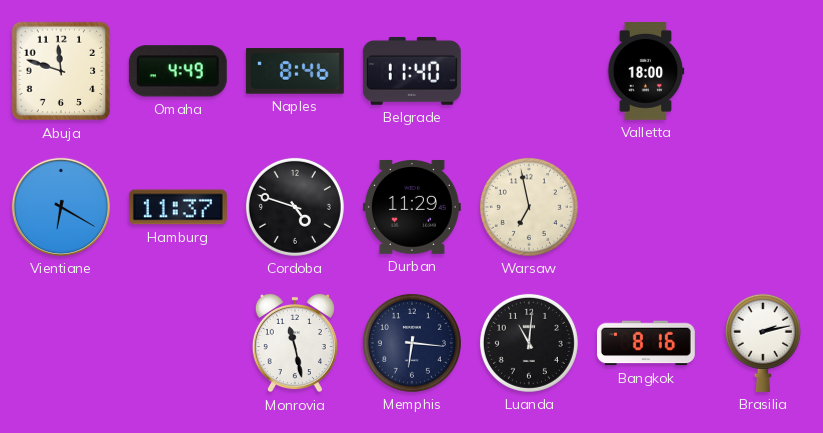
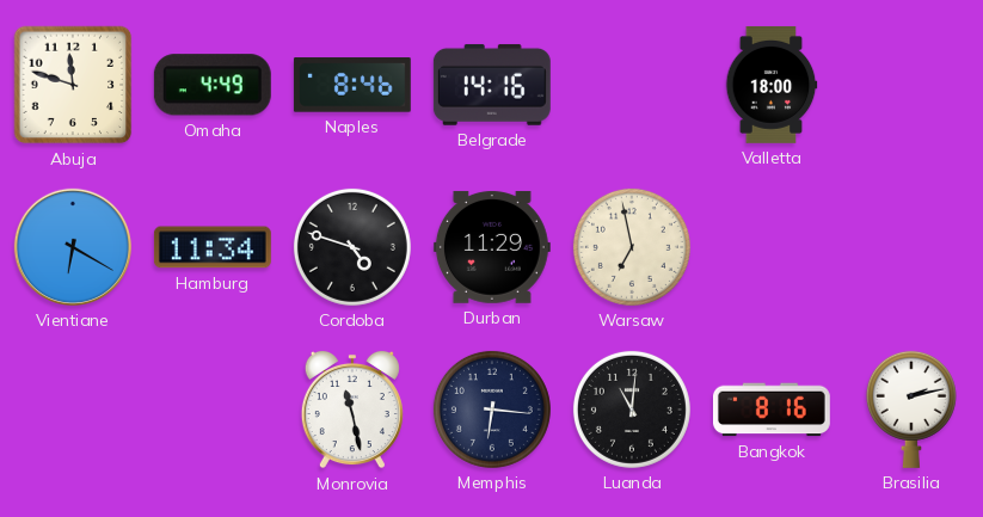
Belgrade: 11:40 -> 14:16
Hamburg: 11:37 -> 11:34
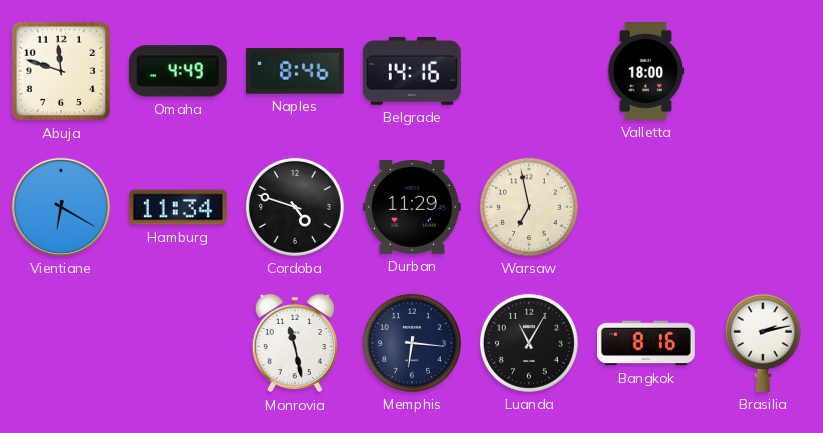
Luanda: 11:01 -> 11:05
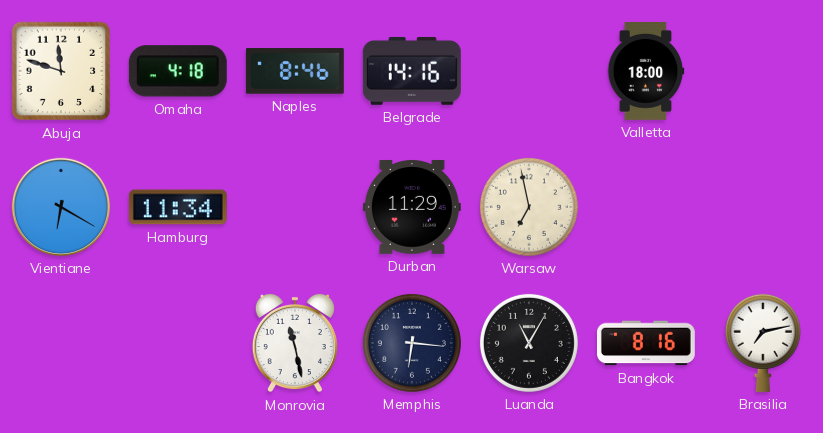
Omaha: 4:49 -> 4:18
Cordoba: 4:48 -> none
Brasilia: 2:13 -> 7:13
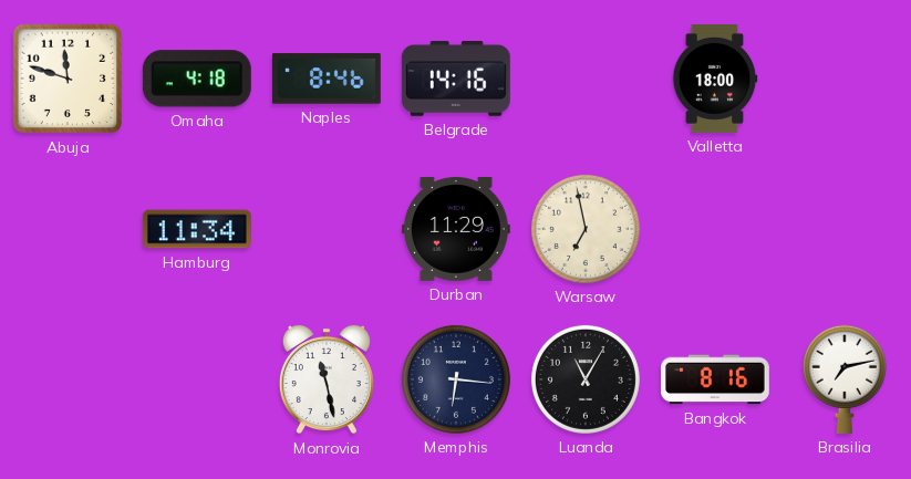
Vientiane: 6:20 -> none
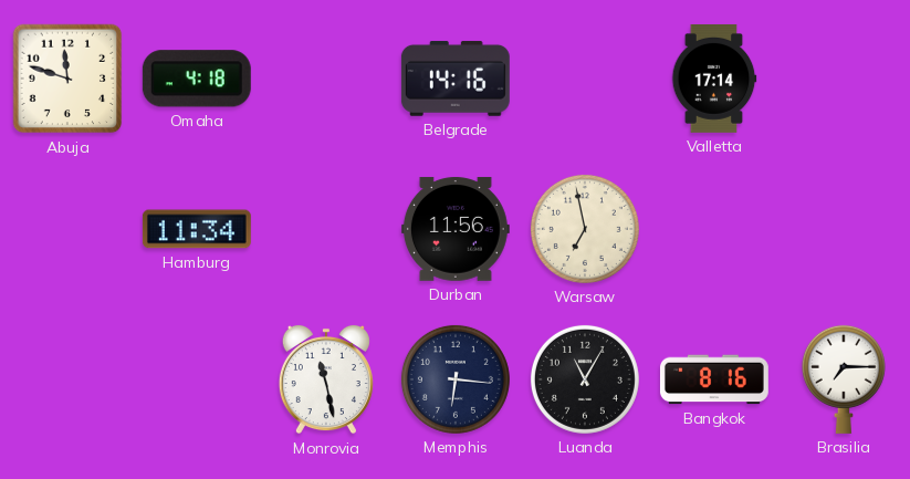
Naples: 8:46 -> none
Valletta: 18:00 -> 17:14
Durban: 11:29 -> 11:56
Brasilia: 7:13 -> 7:15
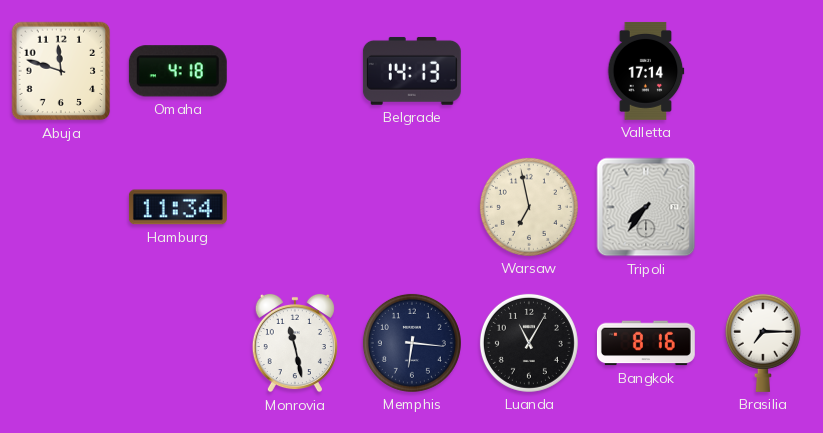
Belgrade: 14:16 -> 14:13
Durban: 11:56 -> none
Tripoli: none -> 7:36
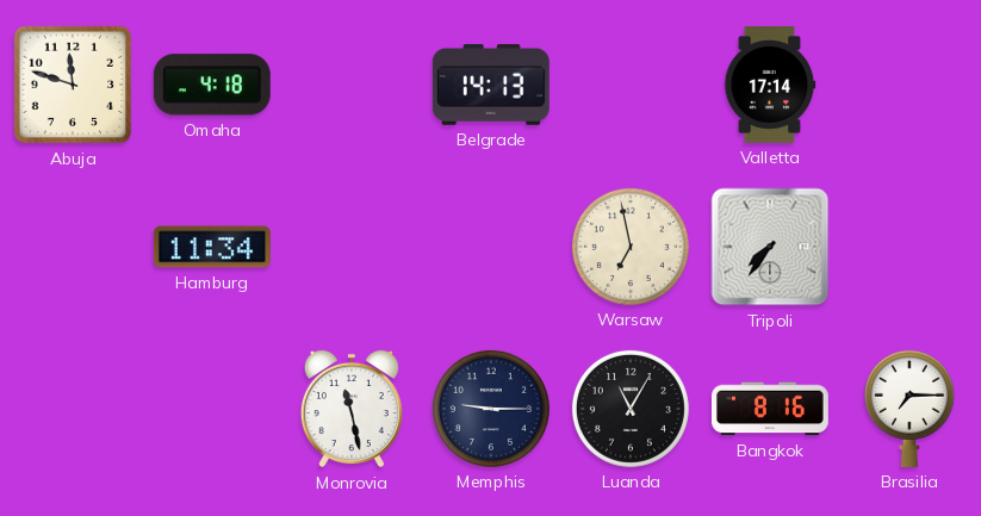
Memphis: 6:16 -> 9:15
